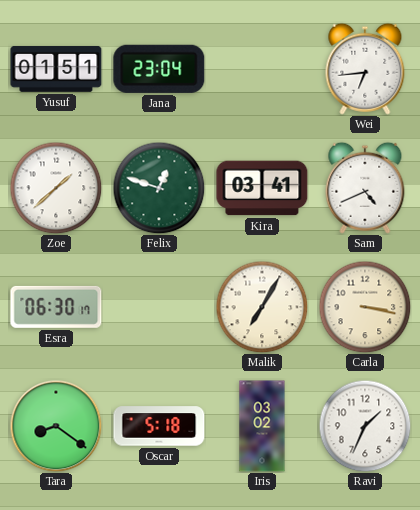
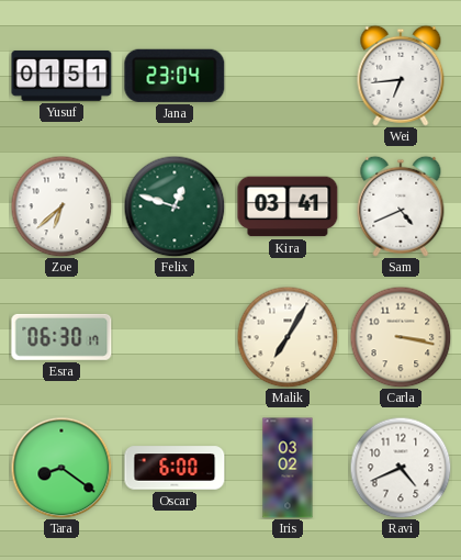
Zoe: 1:38 -> 6:38
Oscar: 5:18 -> 6:00
Ravi: 1:34 -> 4:41
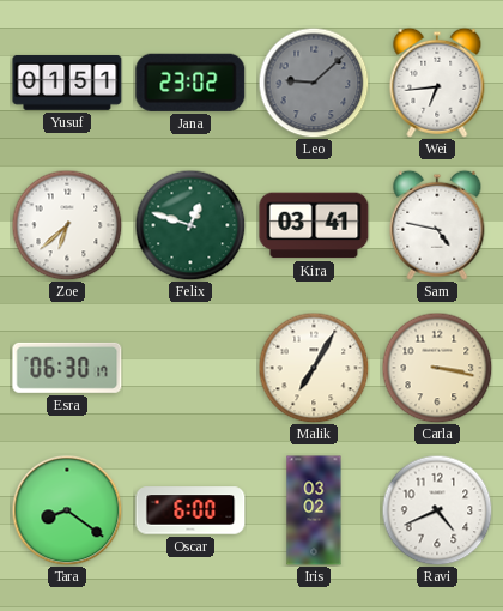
Jana: 23:04 -> 23:02
Leo: none -> 9:08
Sam: 4:41 -> 4:47
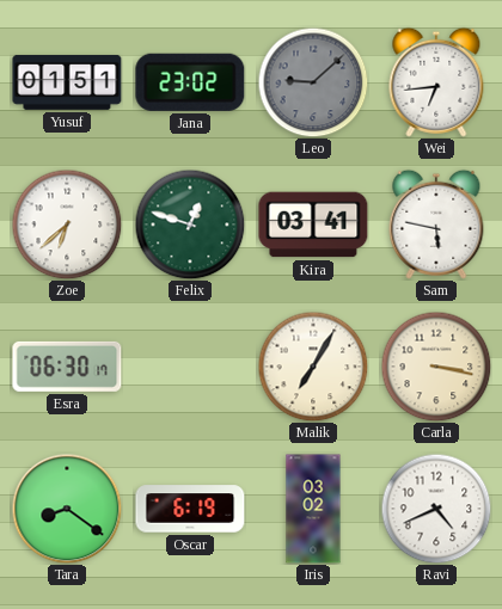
Sam: 4:47 -> 5:47
Oscar: 6:00 -> 6:19
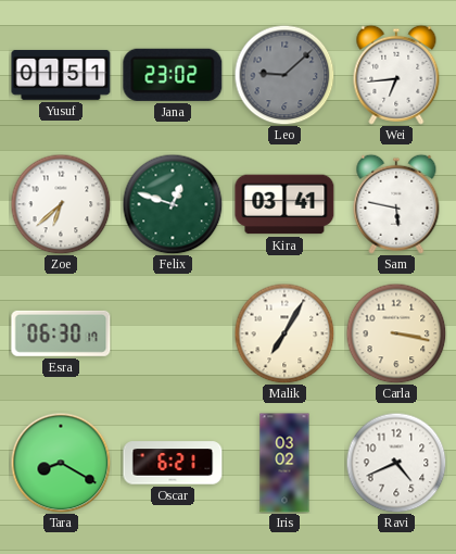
Tara: 8:21 -> 8:20
Oscar: 6:19 -> 6:21
